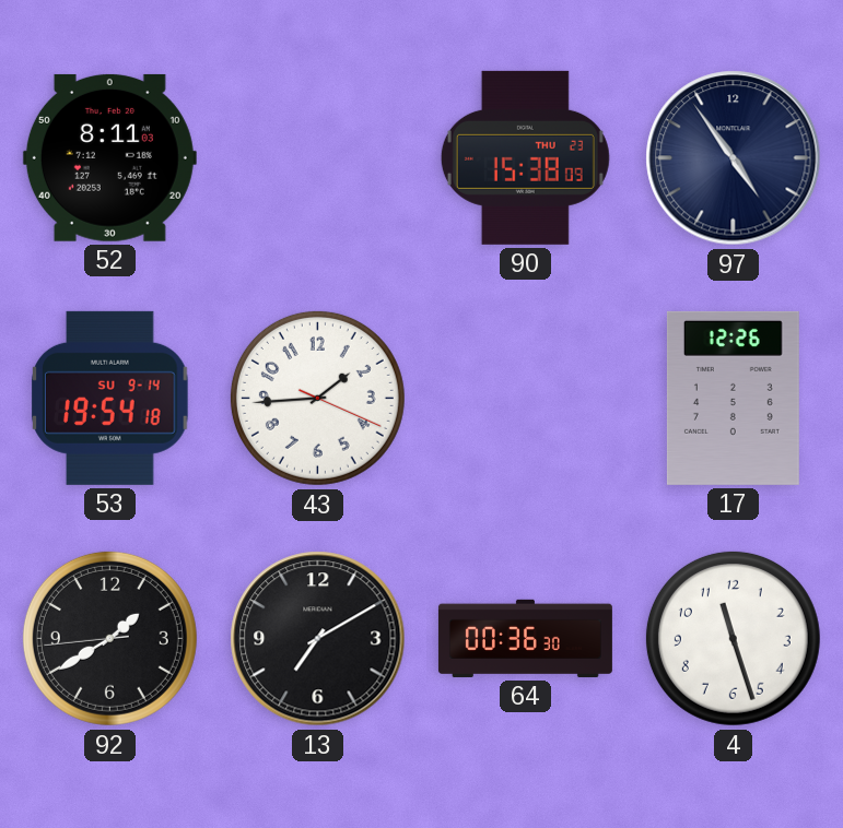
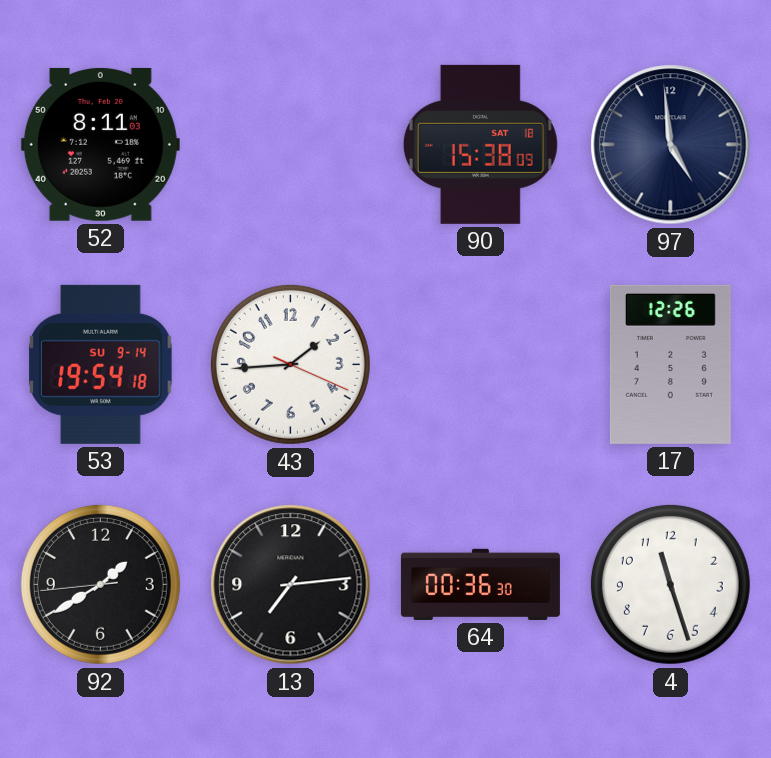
90 date: THU 23 -> SAT 18
97: 4:54 -> 4:59
13: 7:10 -> 7:14
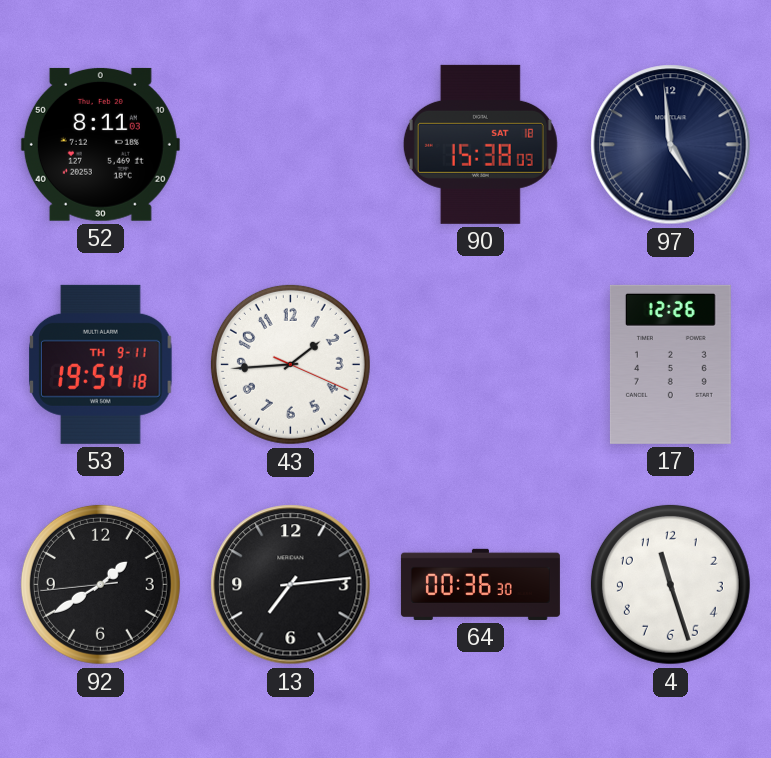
53 date: SU 9-14 -> TH 9-11
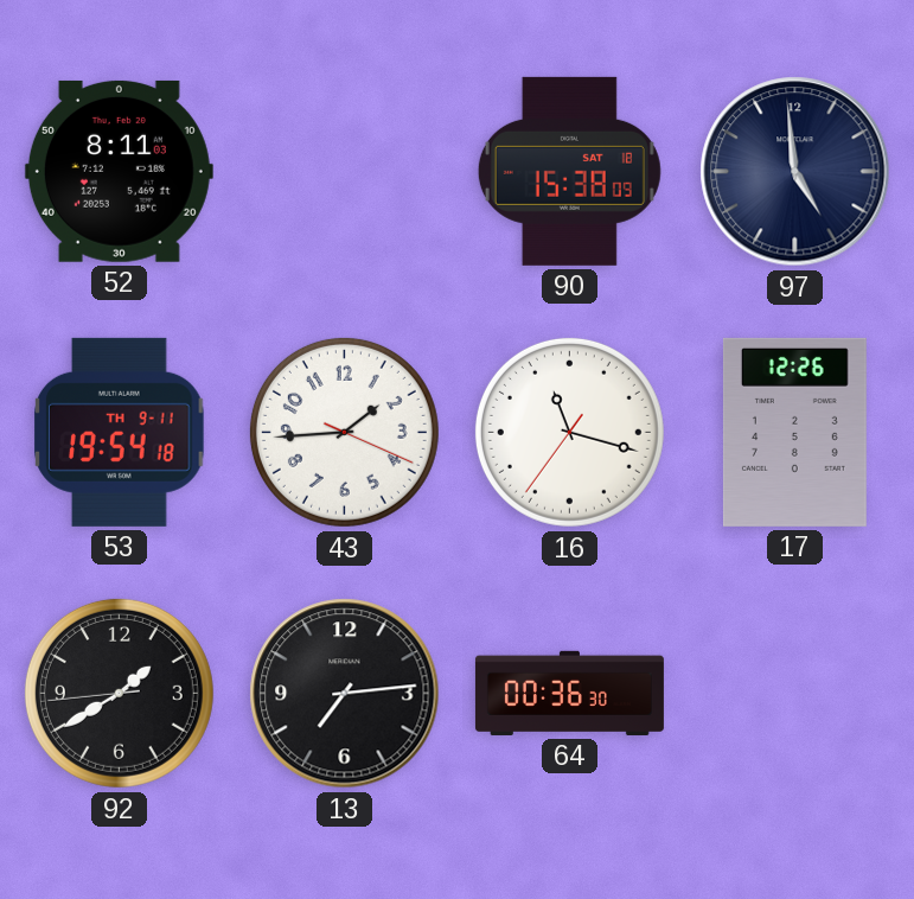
16: none -> 11:17
4: 11:27 -> none
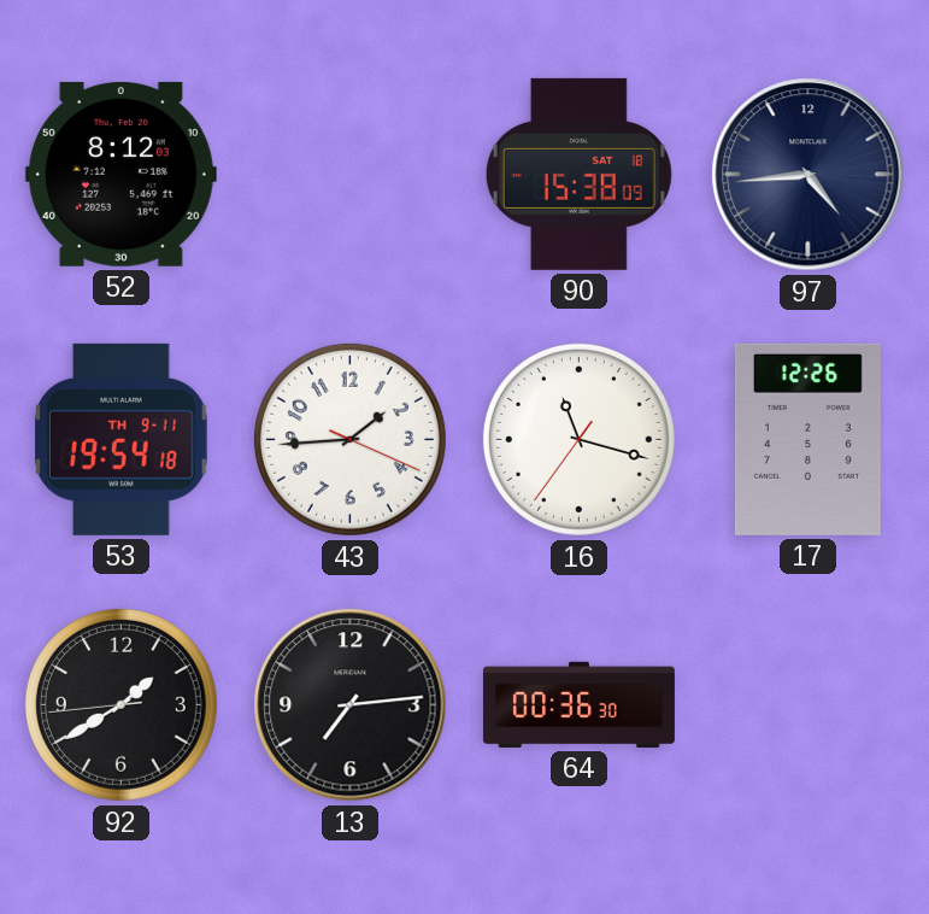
52: 8:11 -> 8:12
97: 4:59 -> 4:44
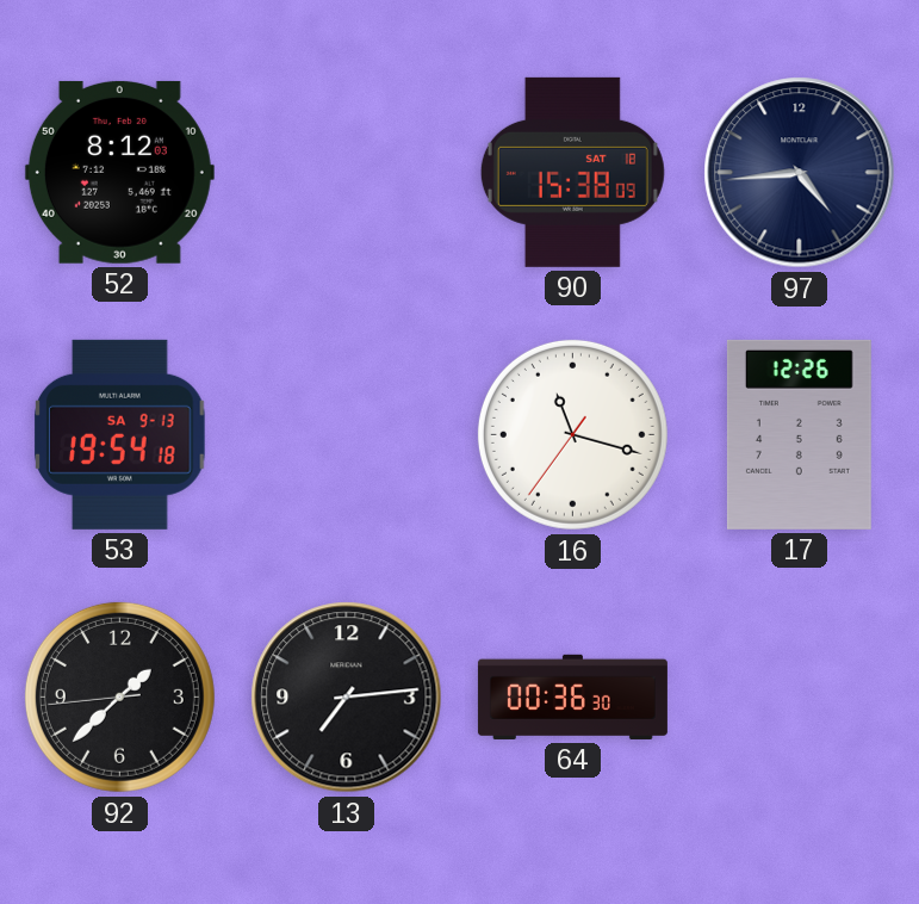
53 date: TH 9-11 -> SA 9-13
43: 1:44 -> none
92: 1:39 -> 1:37
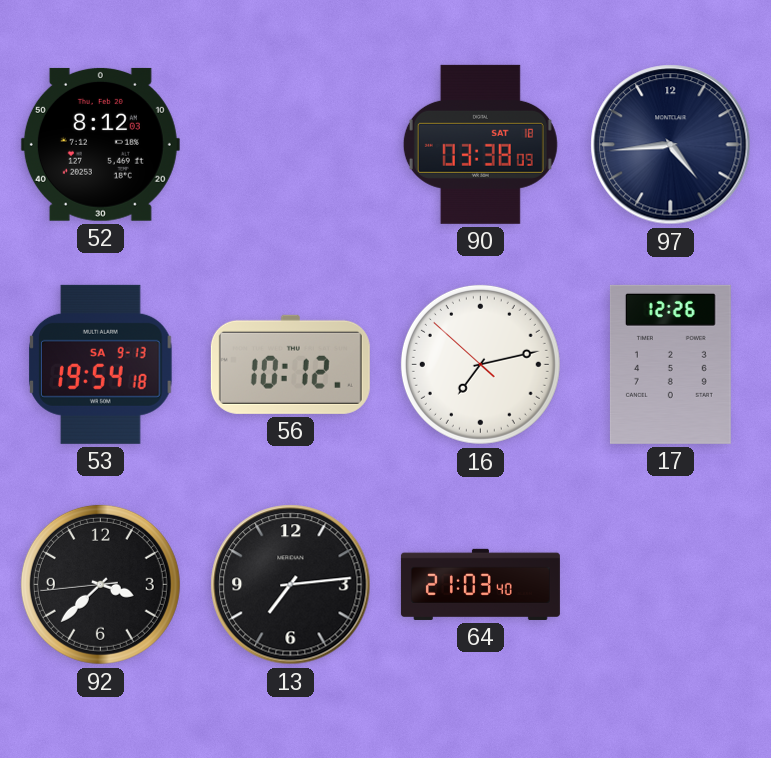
90: 15:38 -> 03:38
56: none -> 10:12
16: 11:17 -> 7:12
92: 1:37 -> 3:37
64: 00:36 -> 21:03
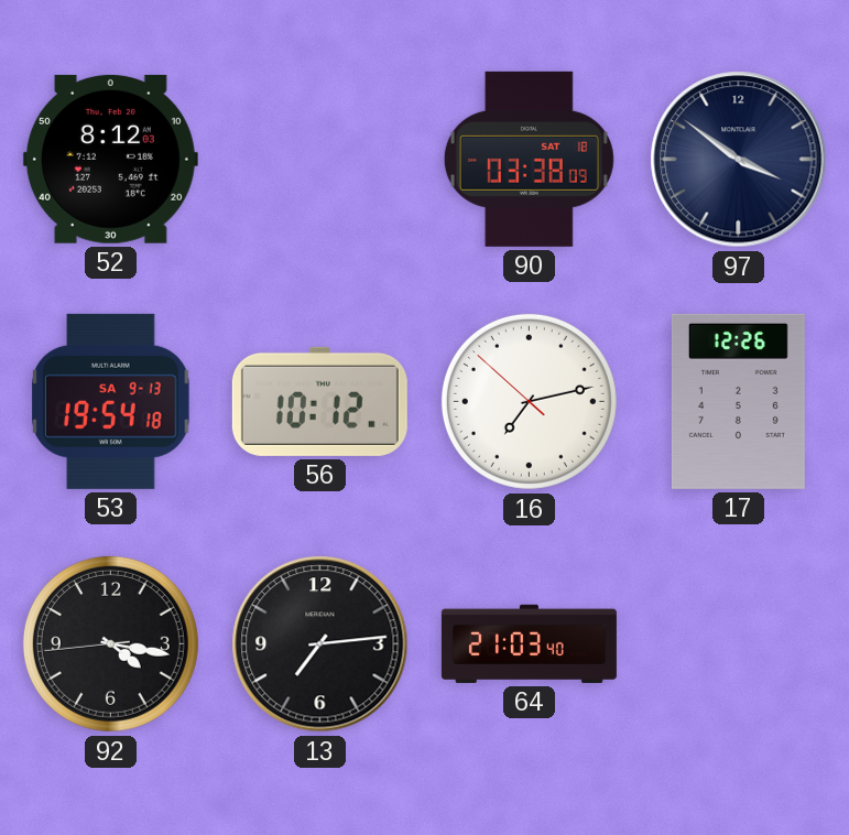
97: 4:44 -> 3:51
92: 3:37 -> 4:16
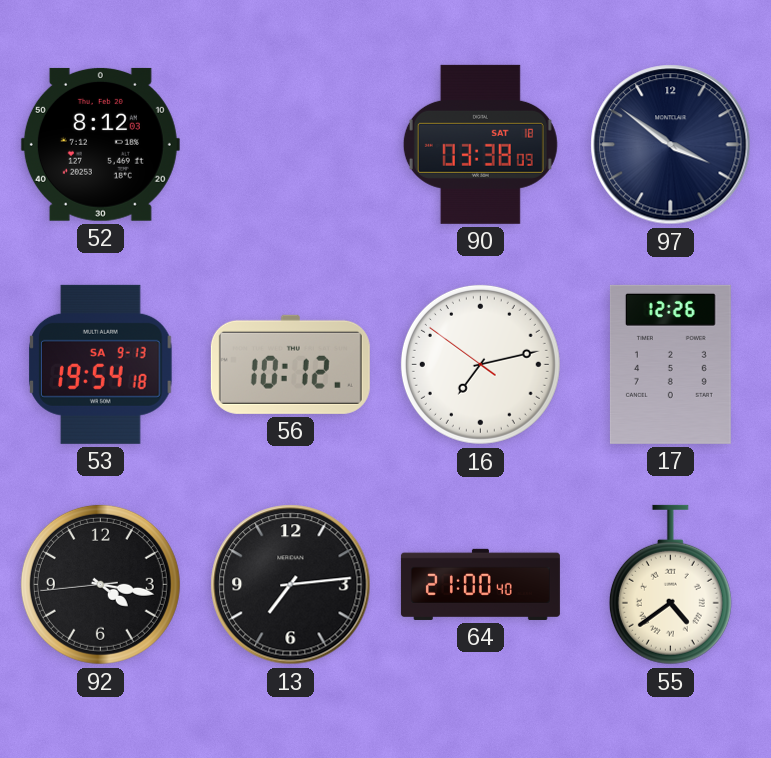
16: 7:12:52 -> 7:12:51
64: 21:03 -> 21:00
55: none -> 4:39
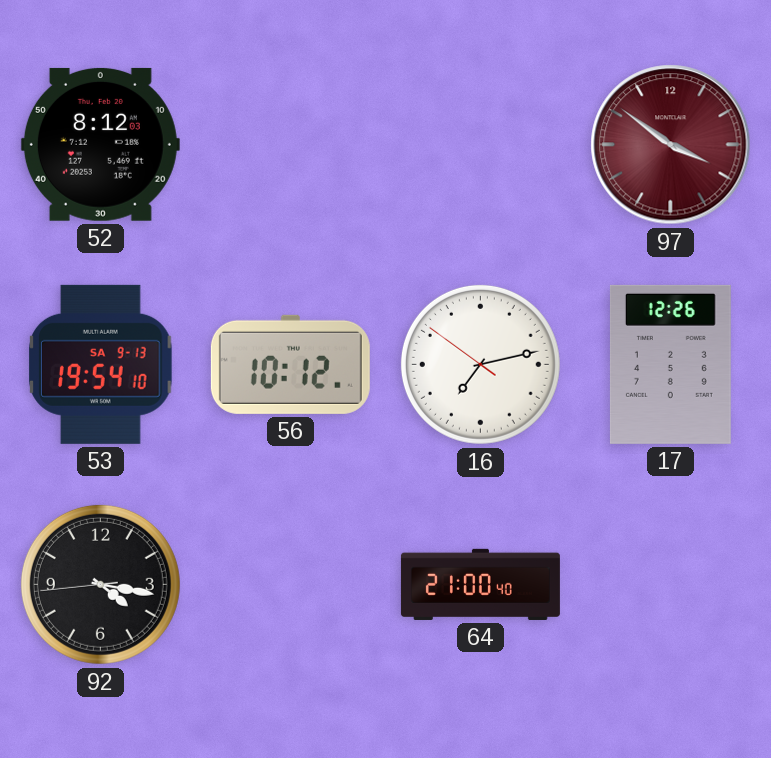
90: 03:38 -> none
97 dial: navy -> burgundy
53: 19:54:18 -> 19:54:10
13: 7:14 -> none
55: 4:39 -> none
